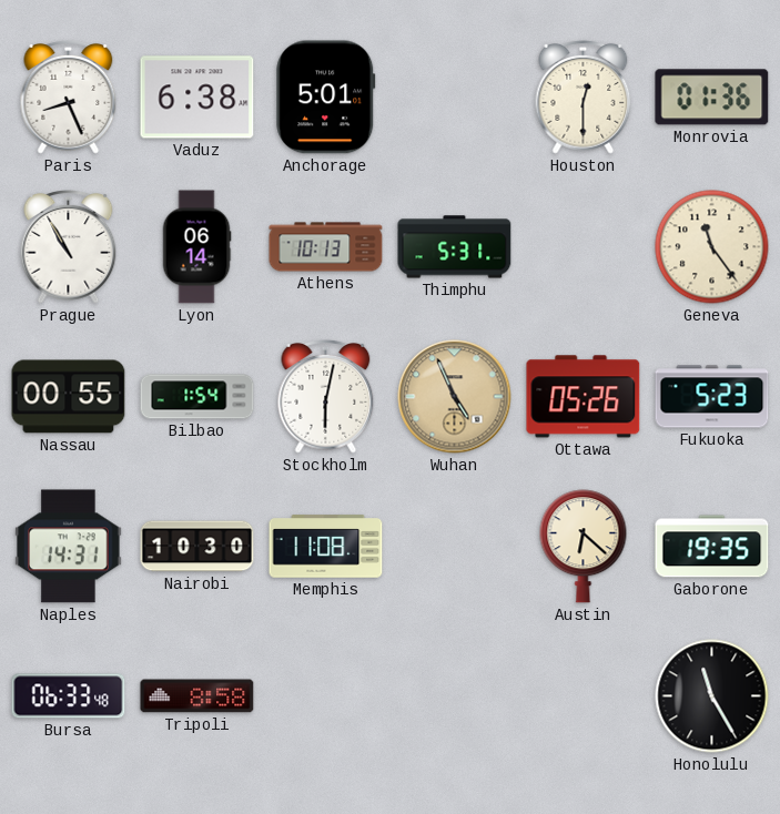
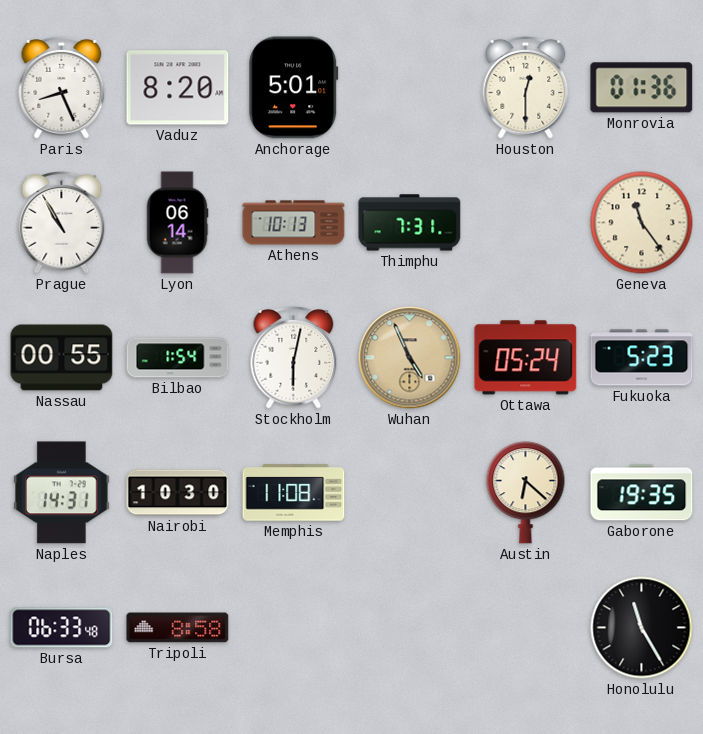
Vaduz: 6:38 -> 8:20
Thimphu: 5:31 -> 7:31
Ottawa: 05:26 -> 05:24
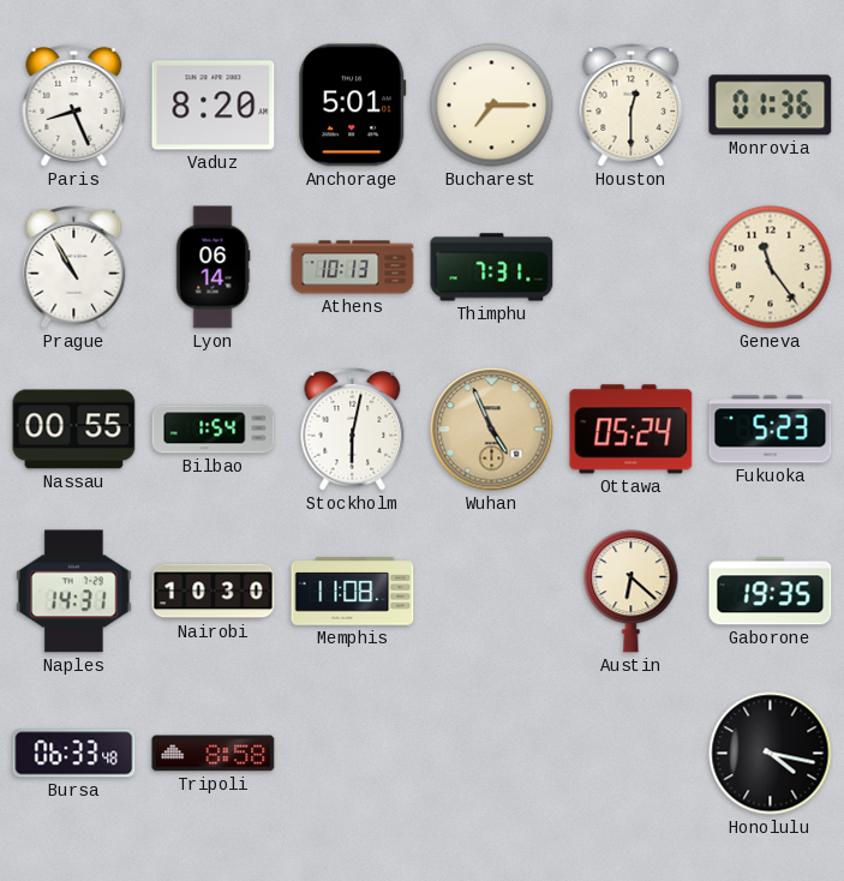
Bucharest: none -> 7:15
Honolulu: 11:25 -> 4:17
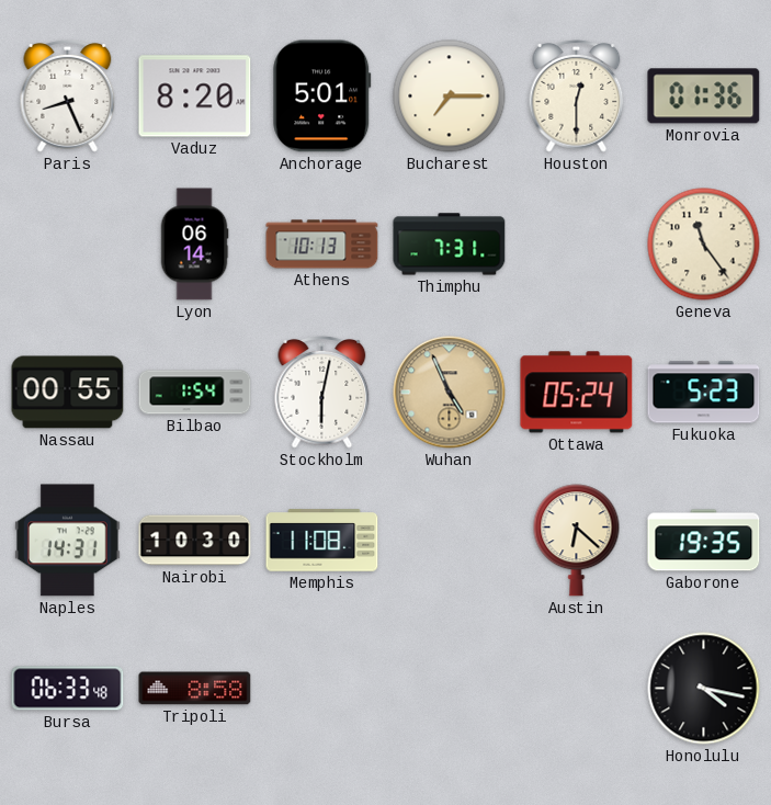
Prague: 10:55 -> none
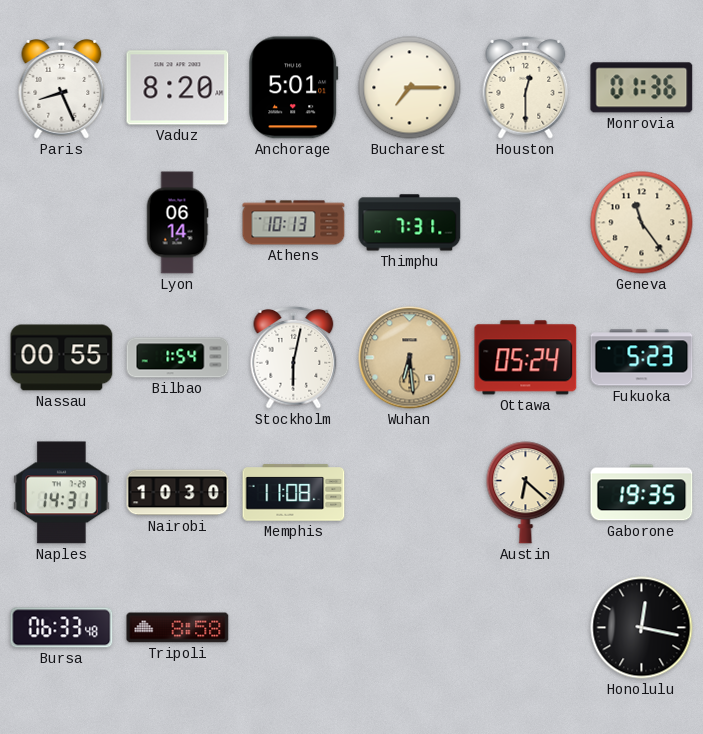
Wuhan: 4:56 -> 6:29
Honolulu: 4:17 -> 12:17
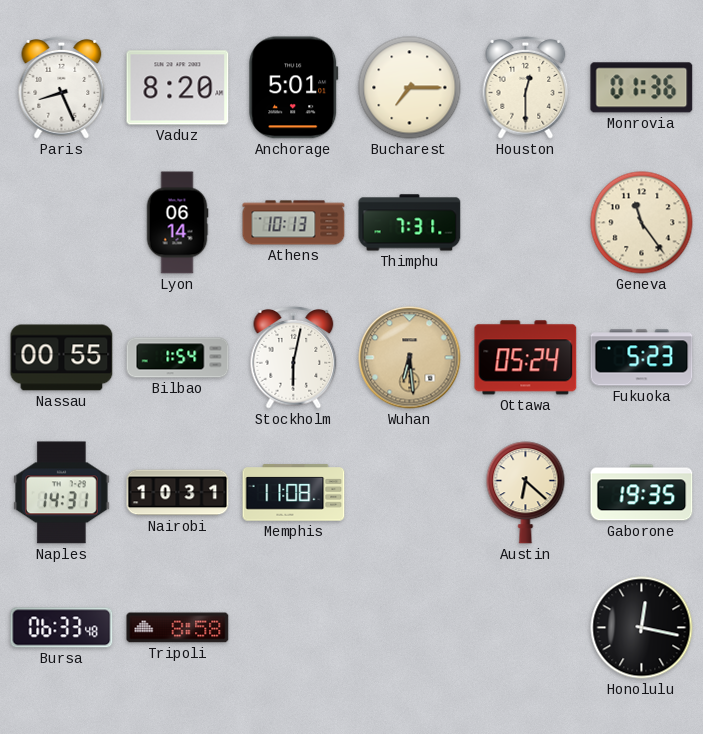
Nairobi: 10:30 -> 10:31
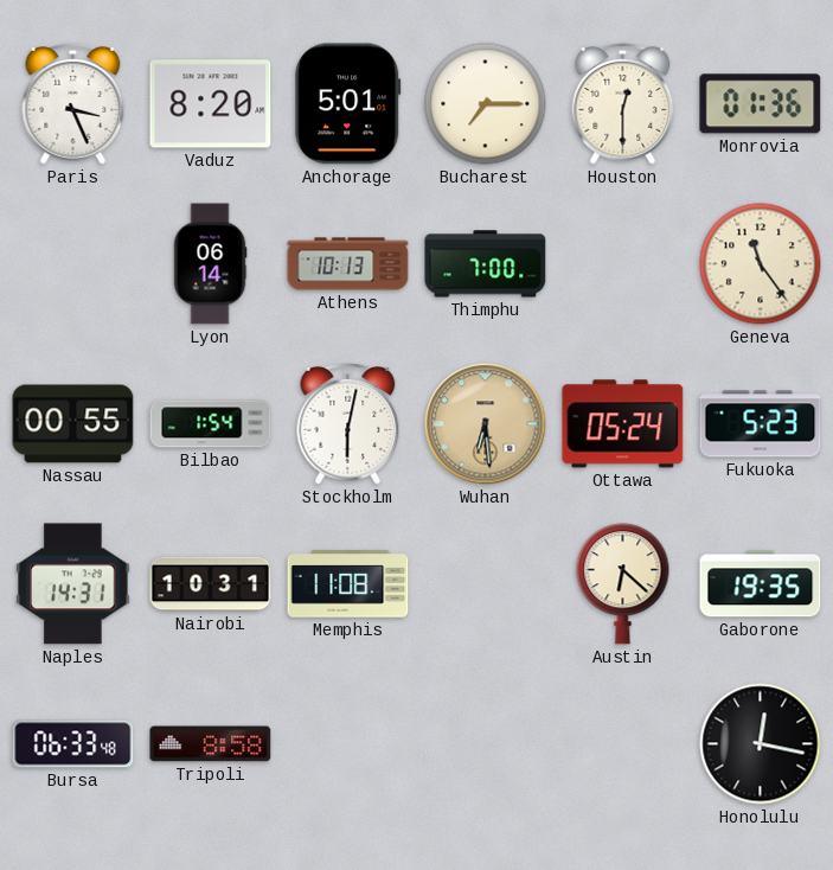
Paris: 8:26 -> 3:26
Thimphu: 7:31 -> 7:00
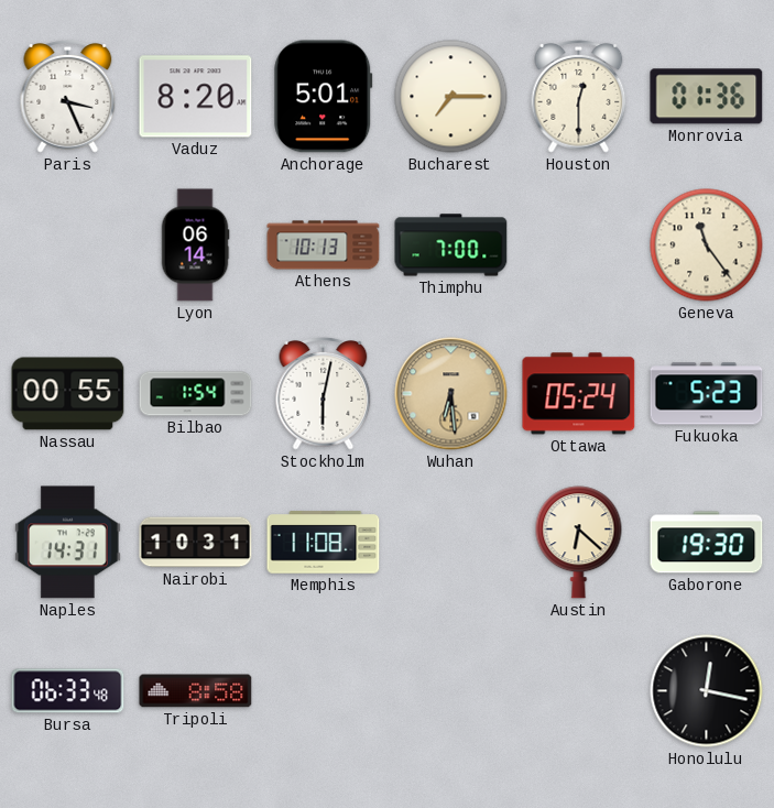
Gaborone: 19:35 -> 19:30
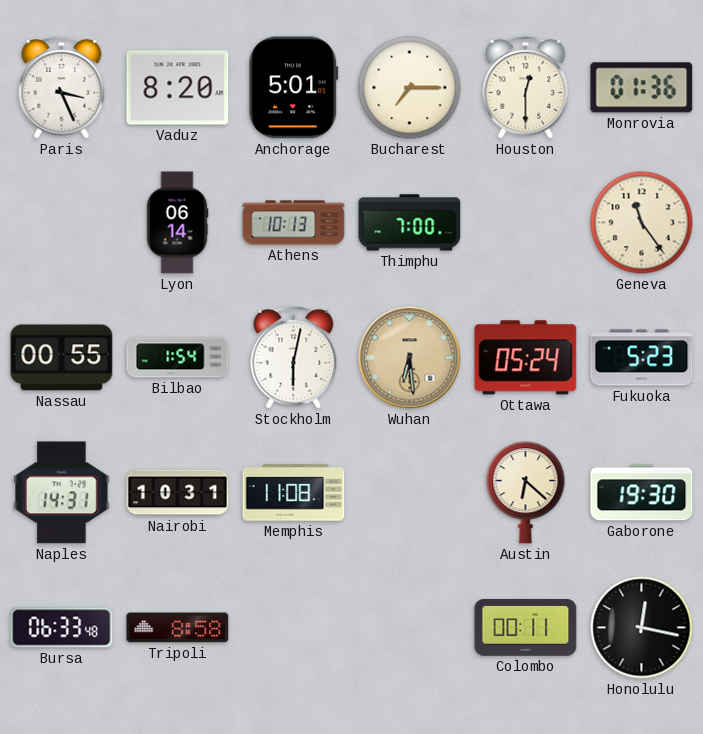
Colombo: none -> 00:11
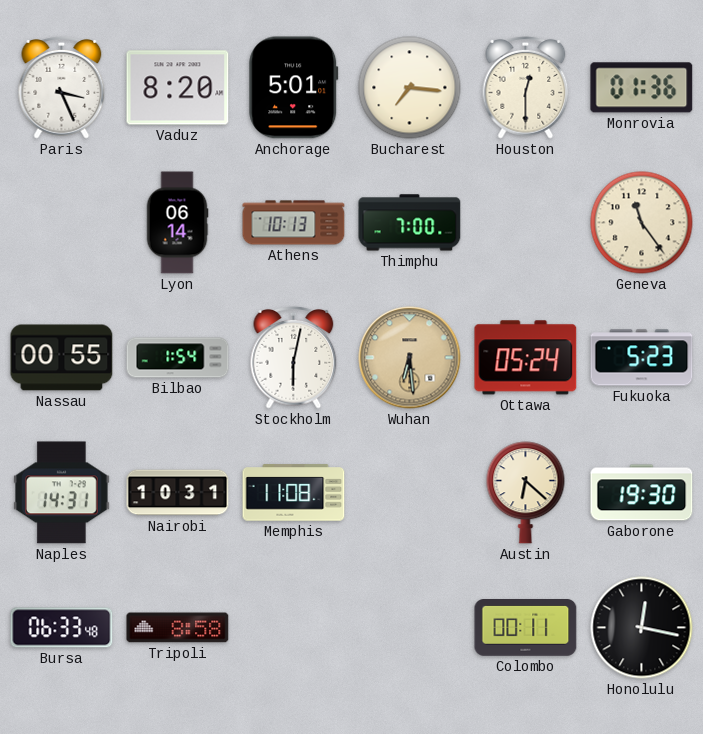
Bucharest: 7:15 -> 7:16
